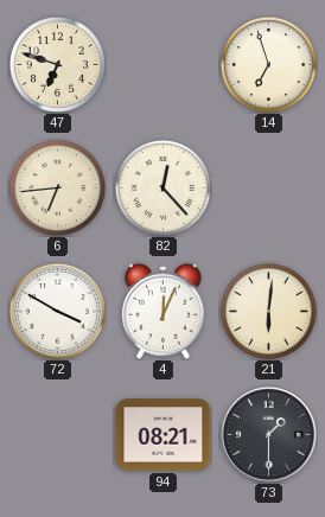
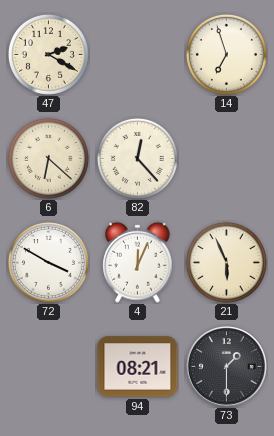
47: 6:48 -> 2:20
6: 6:44 -> 6:22
21: 6:01 -> 5:56
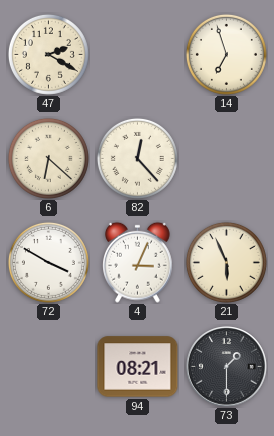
4: 12:04 -> 3:04
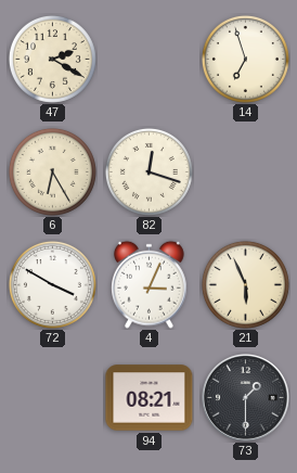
6: 6:22 -> 6:25
82: 12:23 -> 12:18
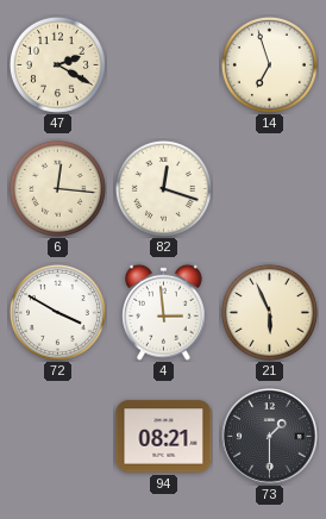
6: 6:25 -> 12:16
4: 3:04 -> 2:59
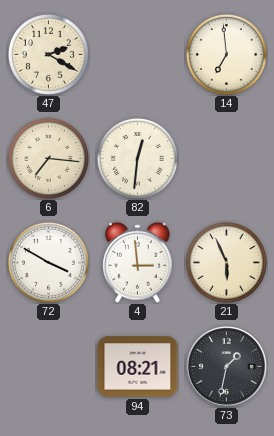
14: 6:57 -> 6:59
6: 12:16 -> 7:16
82: 12:18 -> 12:31
73: 1:30 -> 1:32
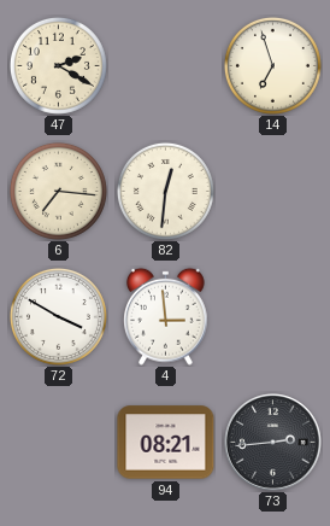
14: 6:59 -> 6:57
21: 5:56 -> none
73: 1:32 -> 2:44
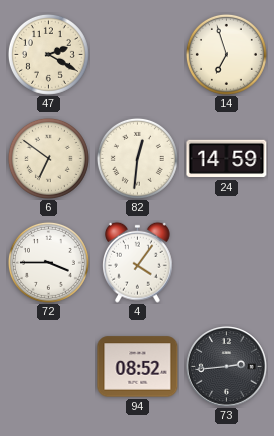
6: 7:16 -> 6:51
24: none -> 14:59
72: 3:50 -> 3:45
4: 2:59 -> 4:06
94: 08:21 -> 08:52
